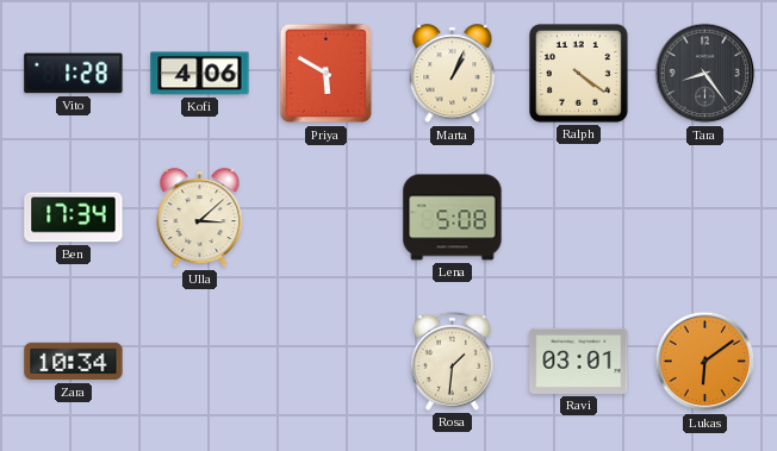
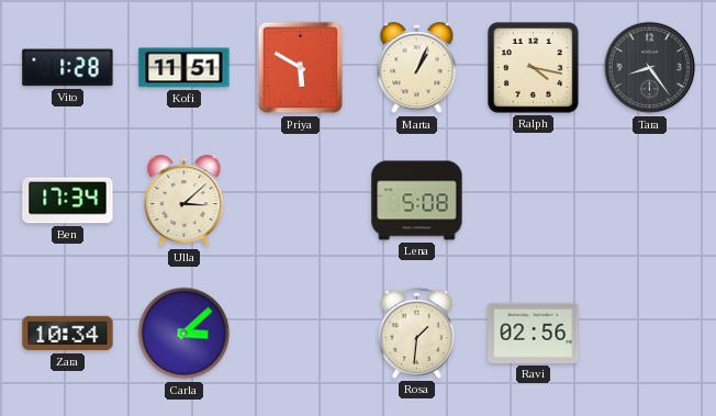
Kofi: 4:06 -> 11:51
Ralph: 4:21 -> 4:17
Carla: none -> 3:08
Ravi: 03:01 -> 02:56
Lukas: 6:09 -> none
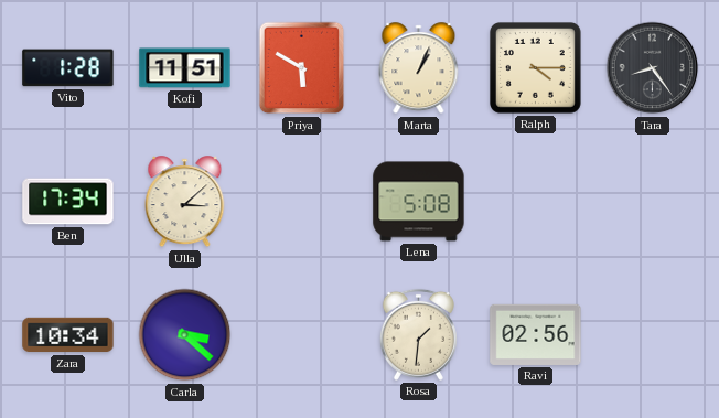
Ralph: 4:17 -> 4:15
Carla: 3:08 -> 3:22
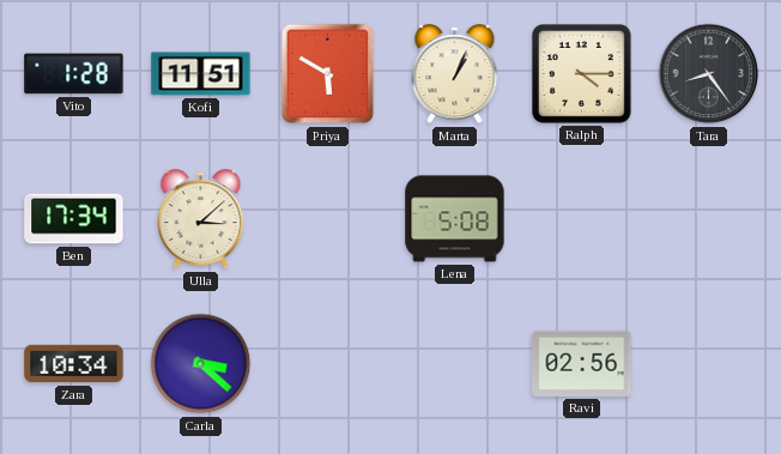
Rosa: 1:31 -> none
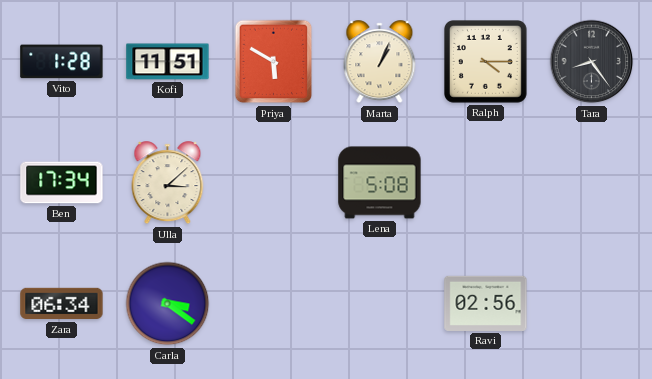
Zara: 10:34 -> 06:34
Carla: 3:22 -> 3:21
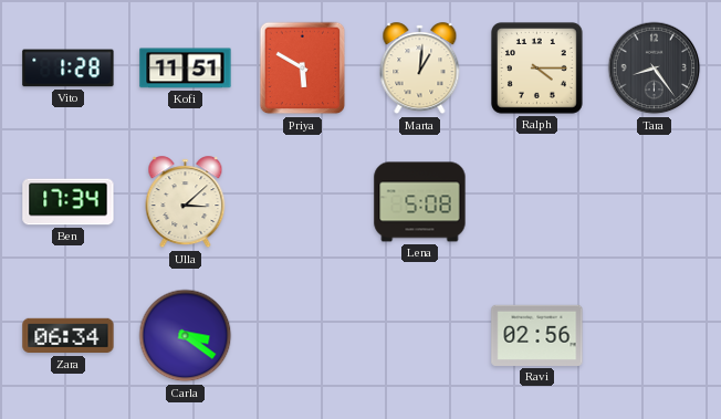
Marta: 1:04 -> 1:01
